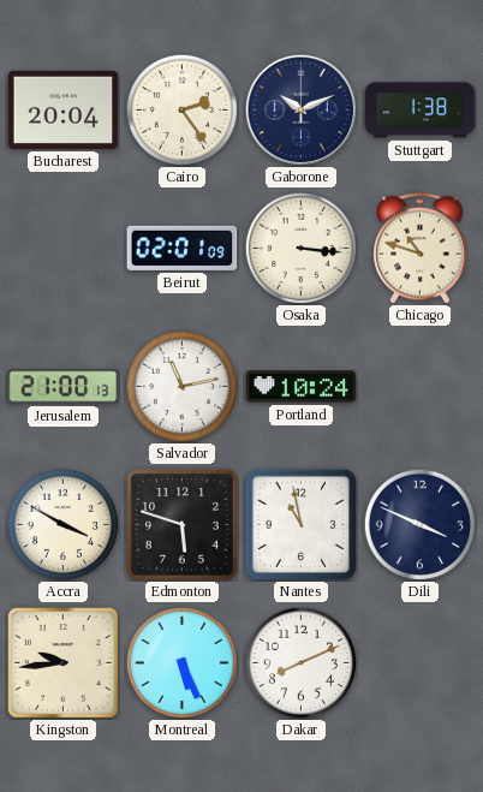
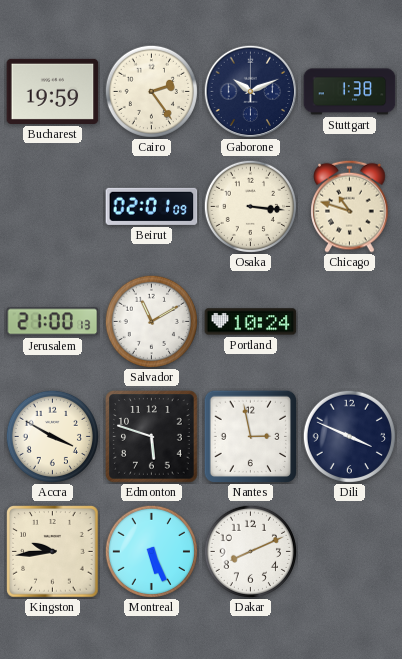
Bucharest: 20:04 -> 19:59
Salvador: 11:13 -> 11:10
Nantes: 10:58 -> 2:58
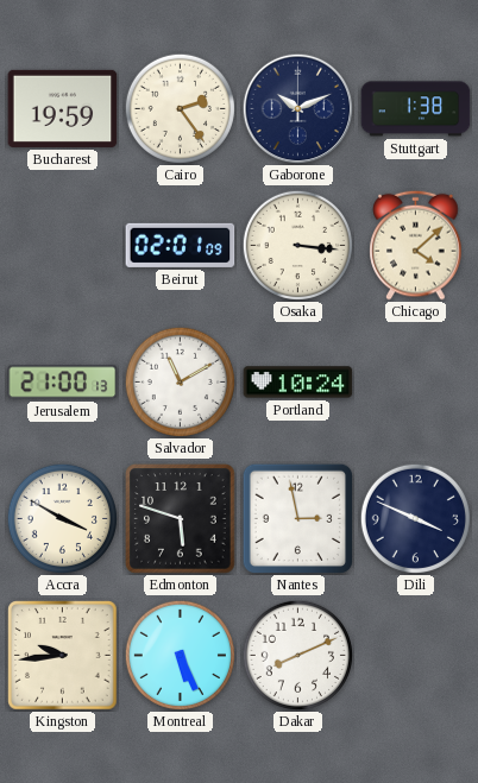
Chicago: 10:48 -> 4:08
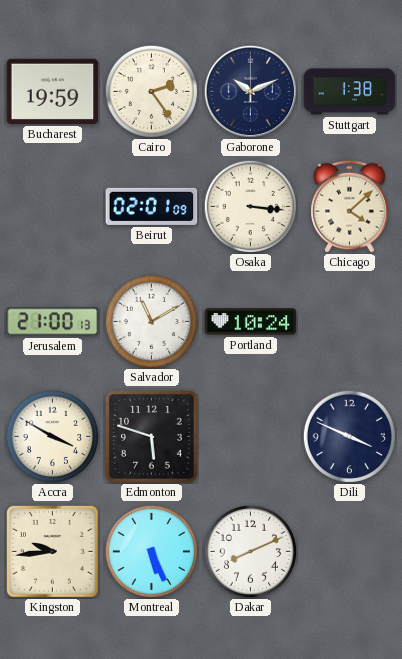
Nantes: 2:58 -> none
